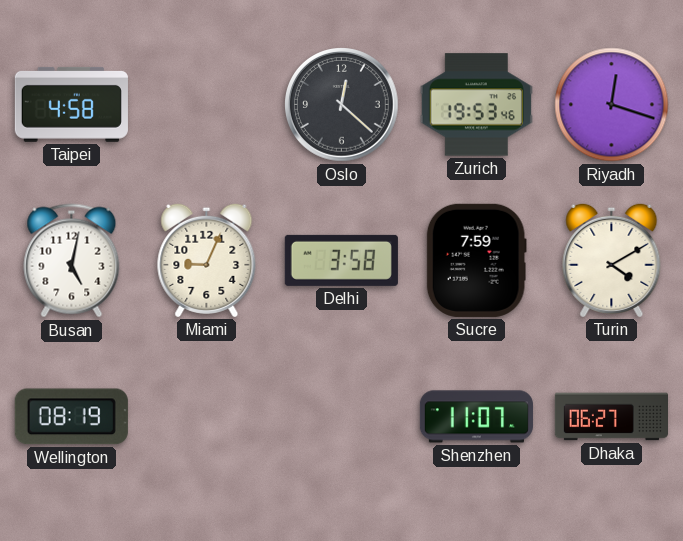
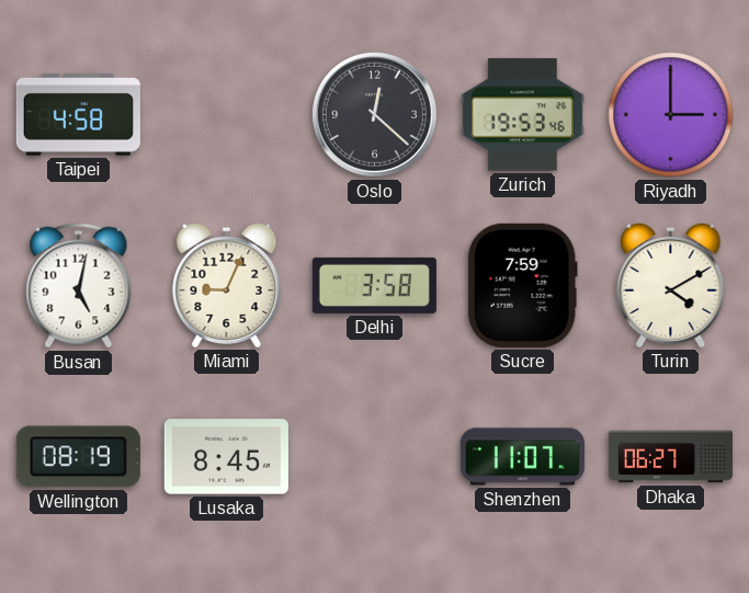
Riyadh: 12:18 -> 3:00
Lusaka: none -> 8:45
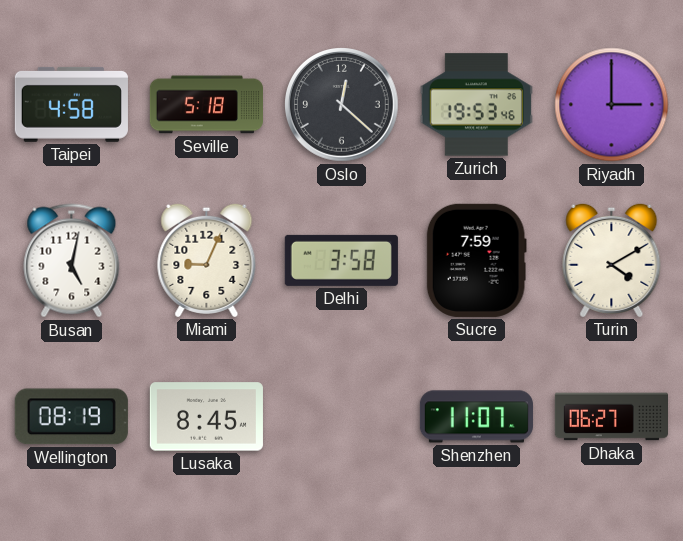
Seville: none -> 5:18
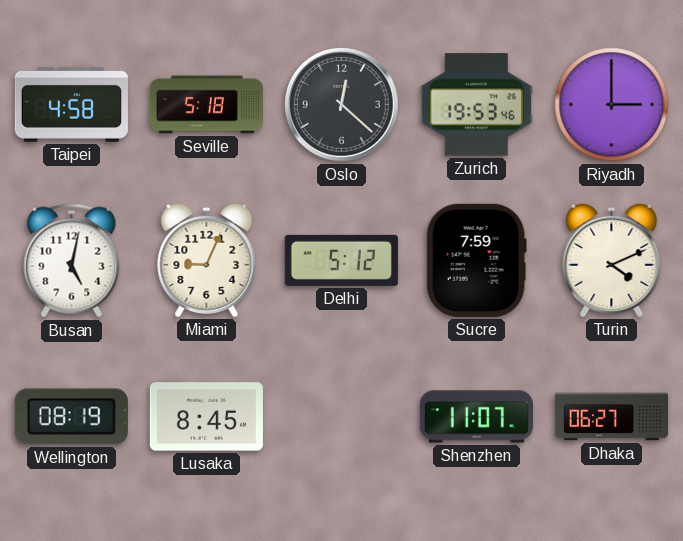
Delhi: 3:58 -> 5:12
Turin: 4:10 -> 4:11
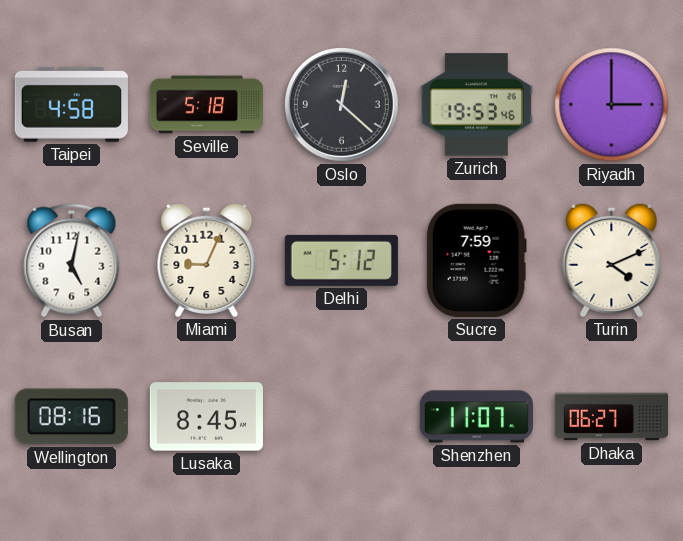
Wellington: 08:19 -> 08:16
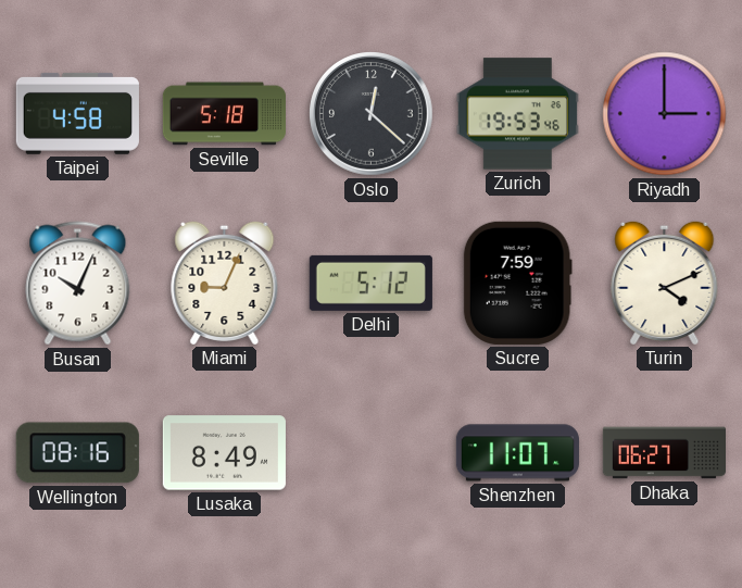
Busan: 5:02 -> 10:04
Lusaka: 8:45 -> 8:49
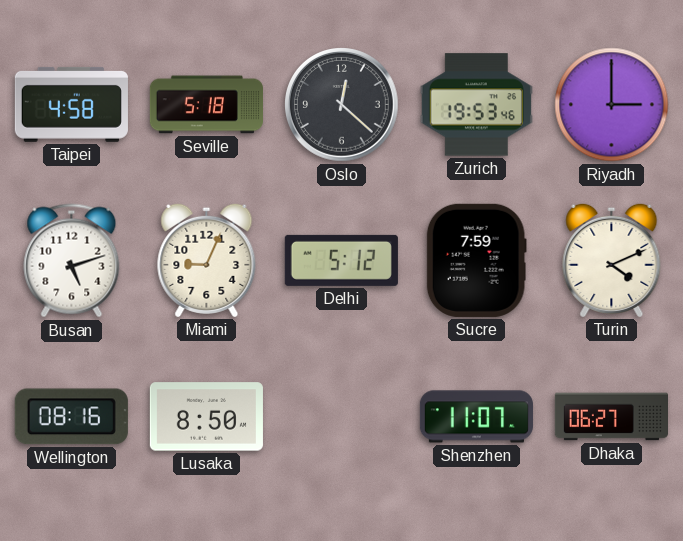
Busan: 10:04 -> 5:12
Lusaka: 8:49 -> 8:50
